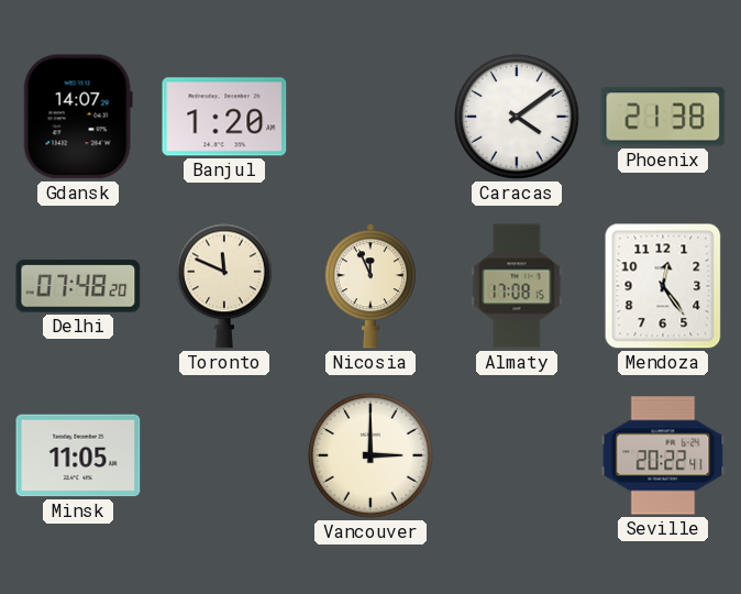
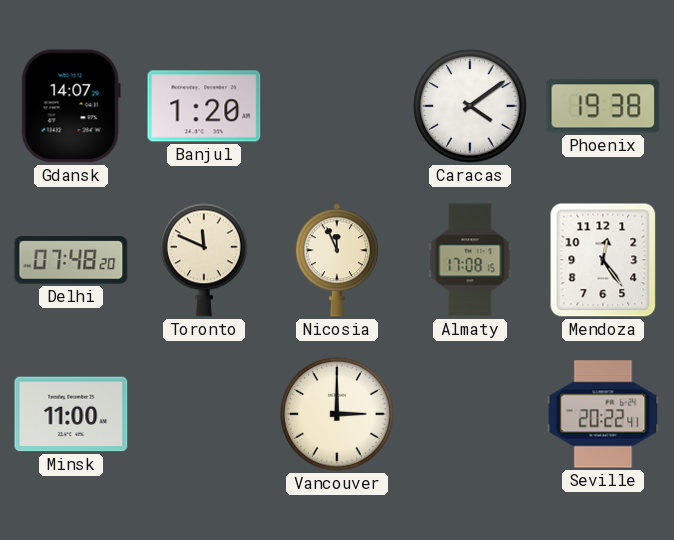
Phoenix: 21:38 -> 19:38
Minsk: 11:05 -> 11:00
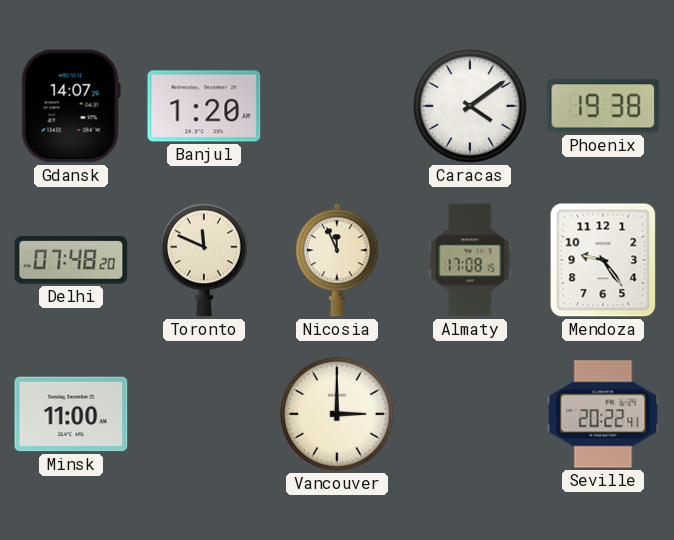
Mendoza: 12:24 -> 9:24
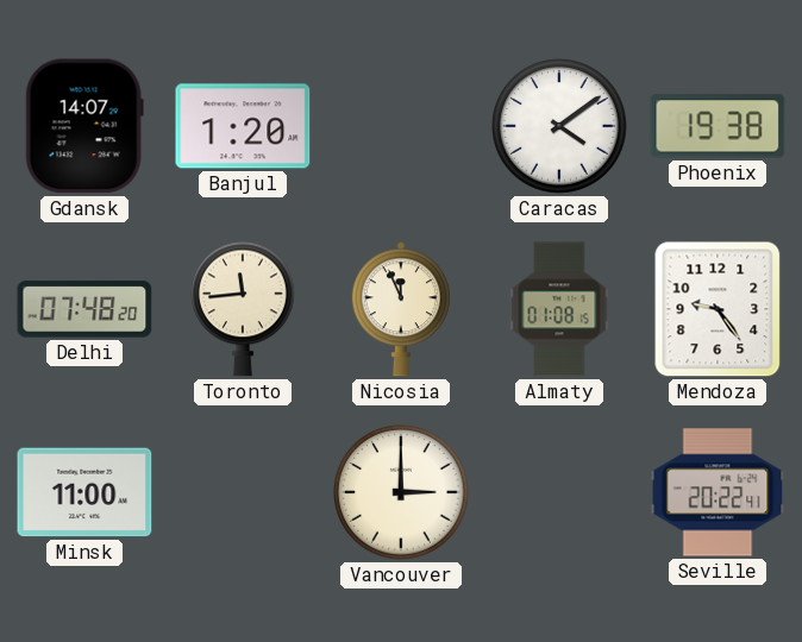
Toronto: 11:49 -> 11:44
Almaty: 17:08 -> 01:08
